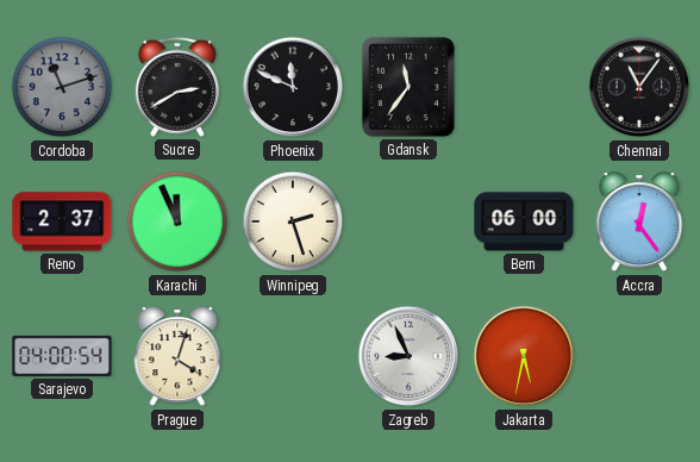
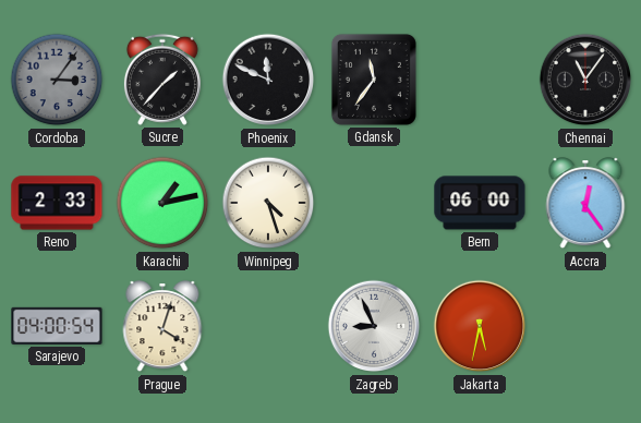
Cordoba: 11:12 -> 3:06
Sucre: 2:40 -> 1:37
Reno: 2:37 -> 2:33
Karachi: 11:56 -> 1:13
Winnipeg: 2:27 -> 4:27
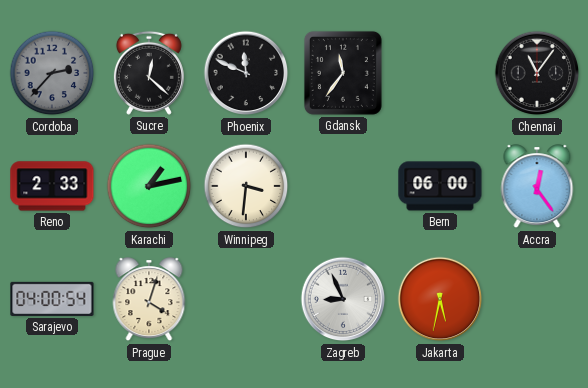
Cordoba: 3:06 -> 2:37
Sucre: 1:37 -> 12:22
Winnipeg: 4:27 -> 3:31
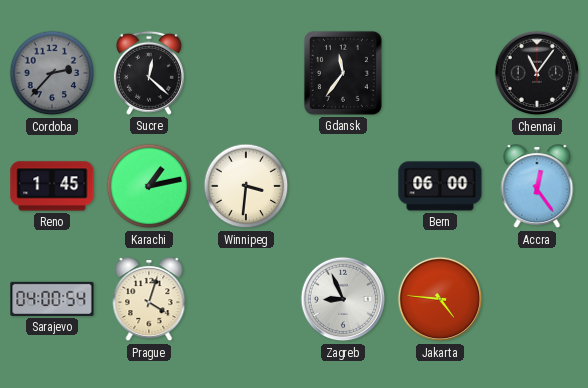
Phoenix: 11:49 -> none
Reno: 2:33 -> 1:45
Jakarta: 5:32 -> 4:46
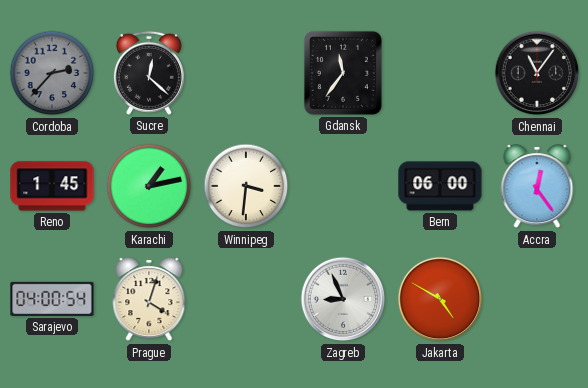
Jakarta: 4:46 -> 4:50
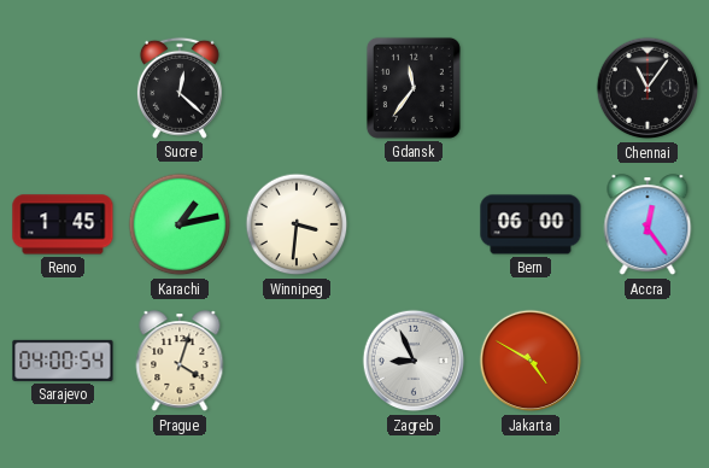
Cordoba: 2:37 -> none
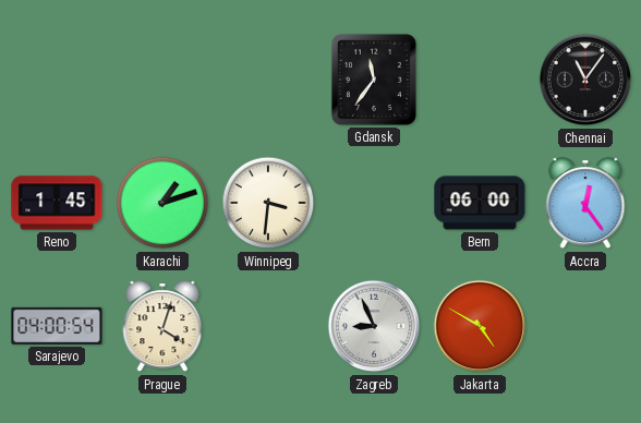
Sucre: 12:22 -> none
Karachi: 1:13 -> 1:12
